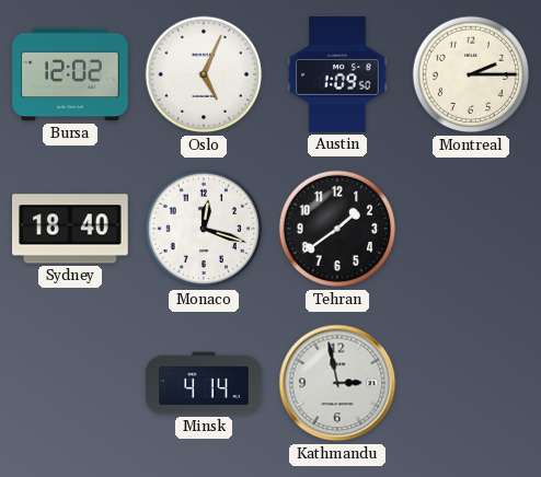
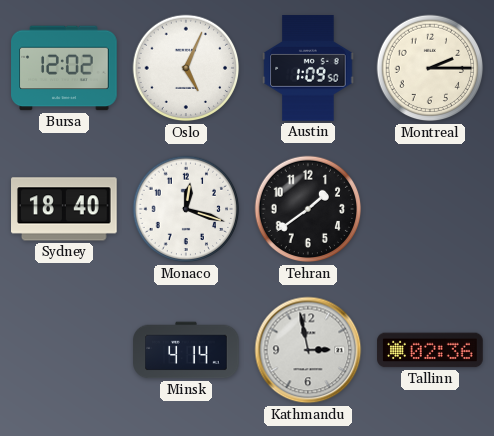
Tallinn: none -> 02:36
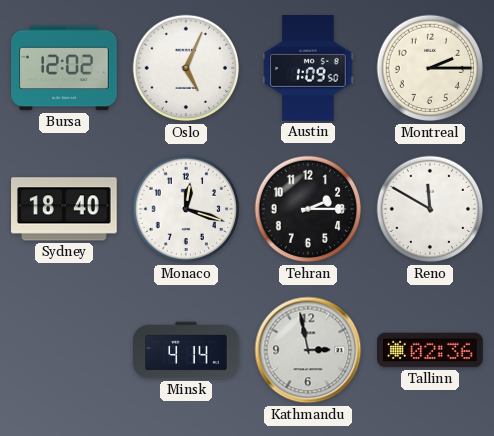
Tehran: 1:39 -> 2:15
Reno: none -> 11:50
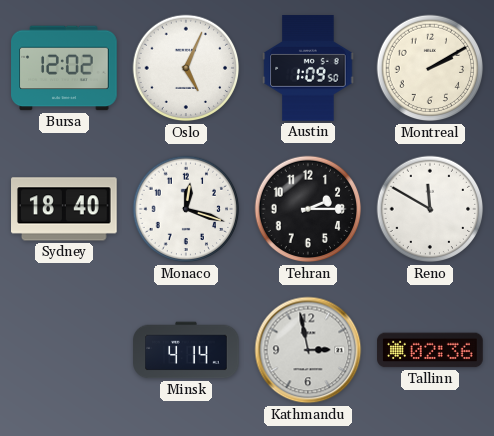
Montreal: 2:15 -> 2:10
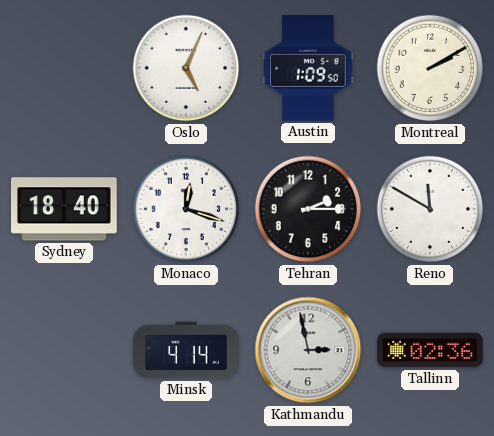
Bursa: 12:02 -> none
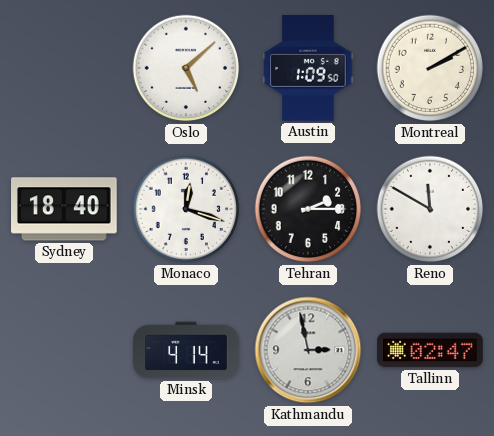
Oslo: 5:04 -> 5:08
Tallinn: 02:36 -> 02:47
